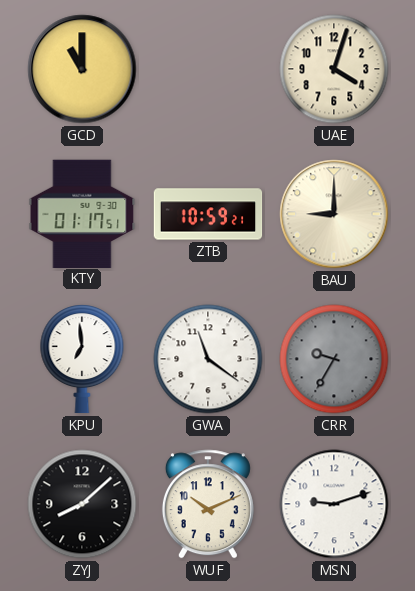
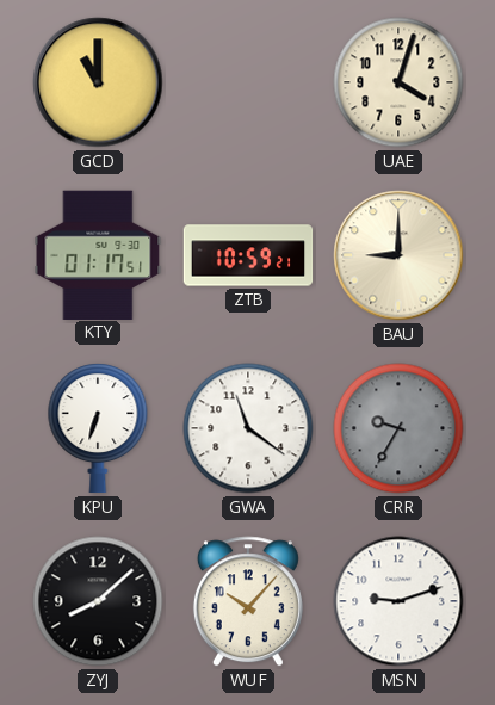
KPU: 6:59 -> 6:33
WUF: 10:11 -> 10:07
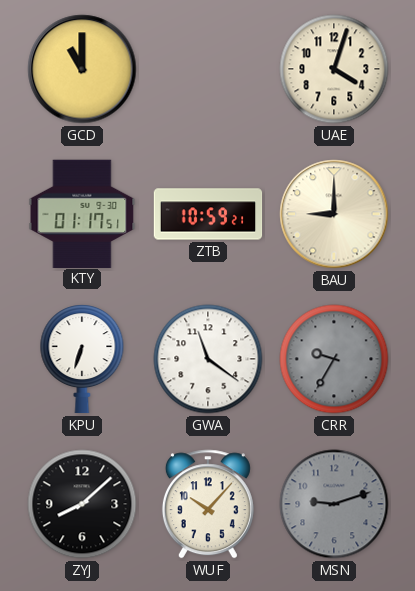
MSN dial: white -> grey
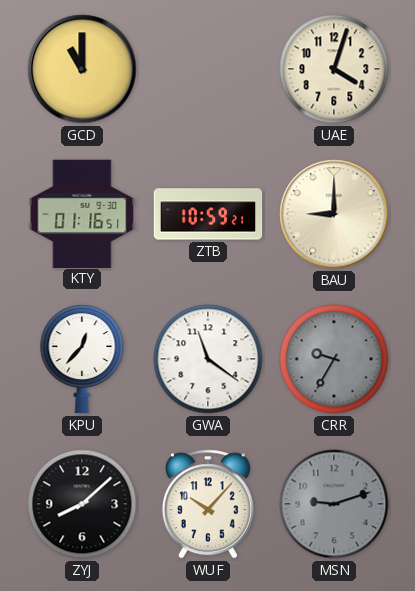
KTY: 01:17 -> 01:16
KPU: 6:33 -> 12:37
